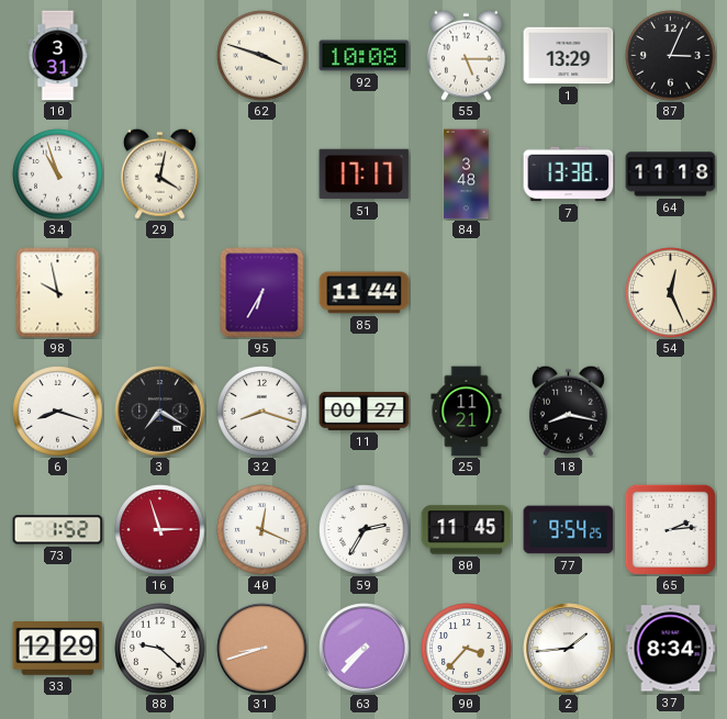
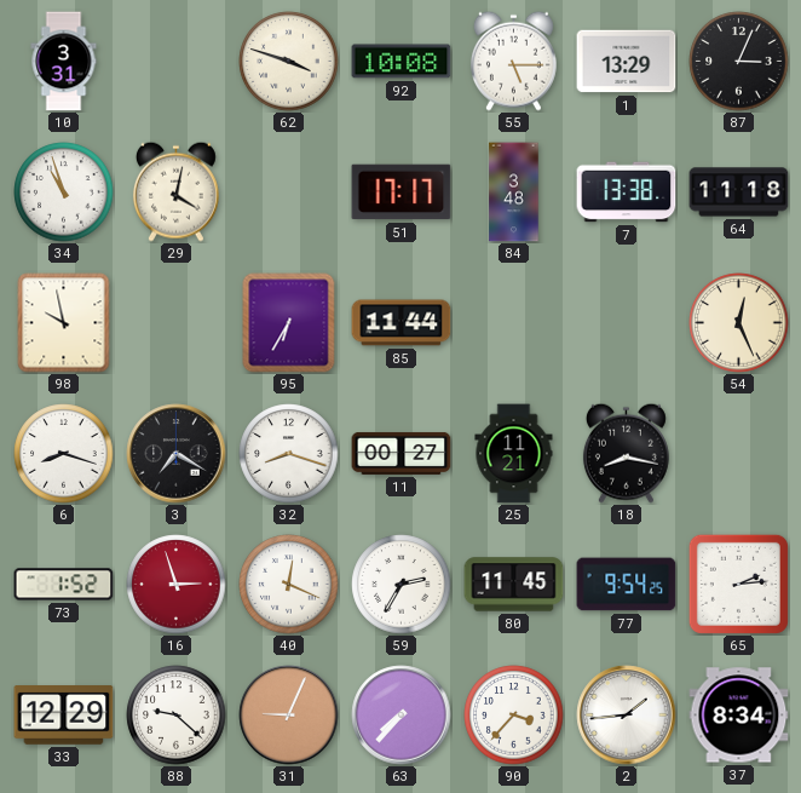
31: 8:42 -> 9:04
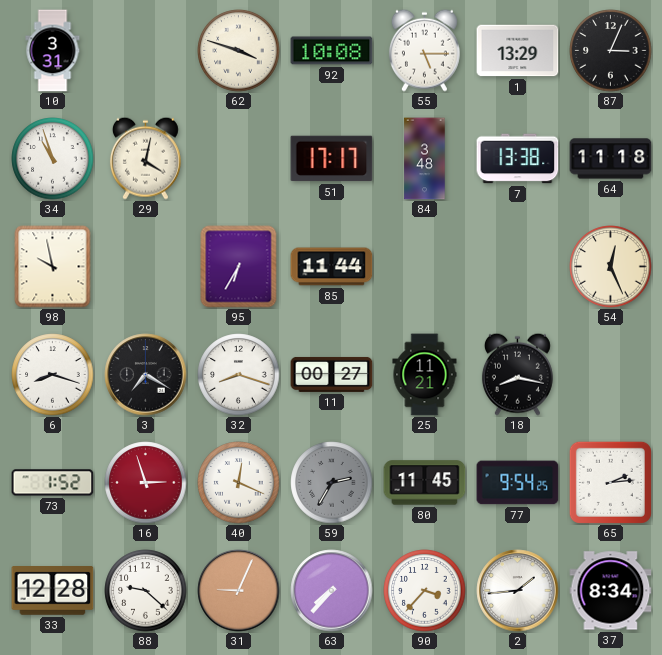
59 dial: white -> grey
33: 12:29 -> 12:28
